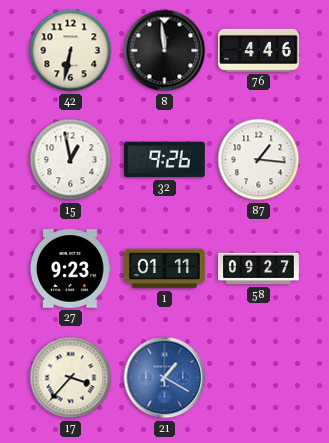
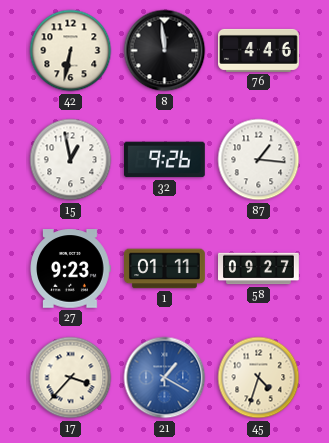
45: none -> 4:33
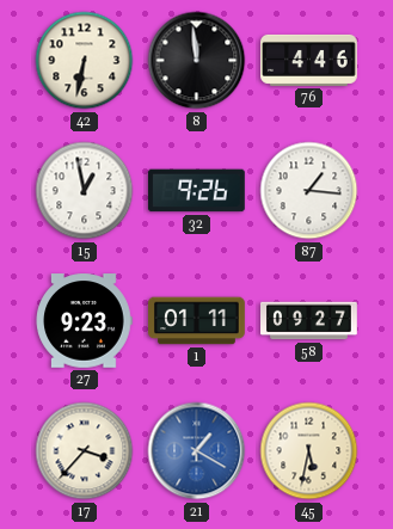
45: 4:33 -> 5:32
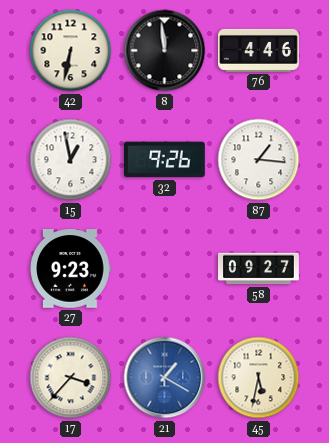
1: 01:11 -> none
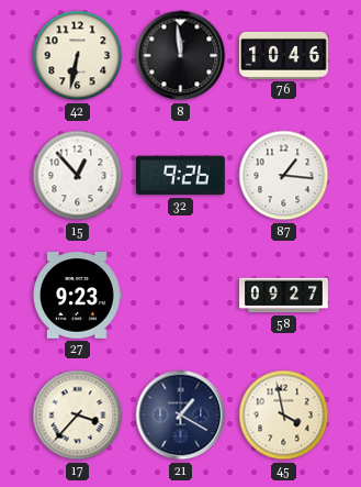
76: 4:46 -> 10:46
15: 12:58 -> 12:53
21 dial: blue -> navy
45: 5:32 -> 3:58
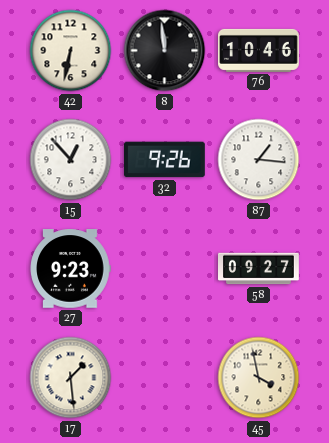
17: 3:37 -> 1:29
21: 1:20 -> none
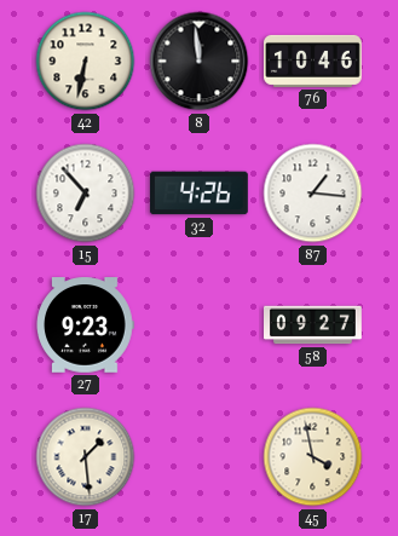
15: 12:53 -> 6:53
32: 9:26 -> 4:26
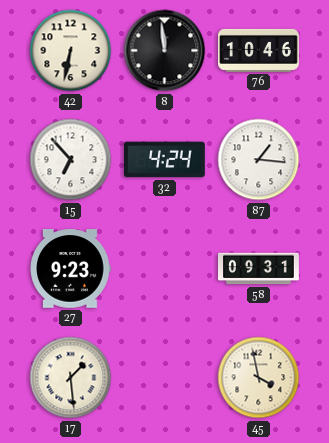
32: 4:26 -> 4:24
58: 09:27 -> 09:31
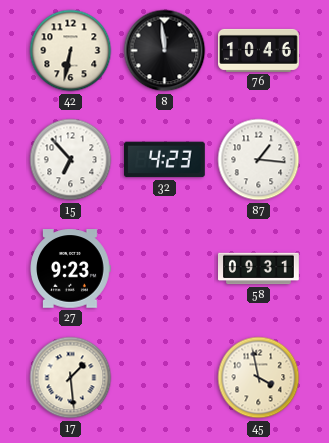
32: 4:24 -> 4:23
